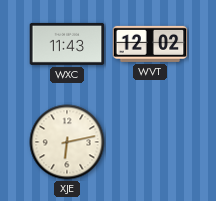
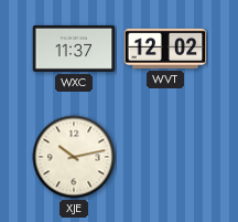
WXC: 11:43 -> 11:37
XJE: 6:13 -> 10:13
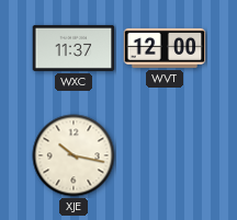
WVT: 12:02 -> 12:00
XJE: 10:13 -> 10:17
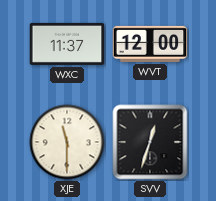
XJE: 10:17 -> 11:30
SVV: none -> 12:33
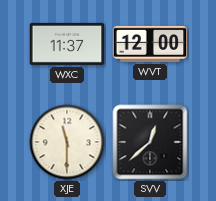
SVV: 12:33 -> 12:38
